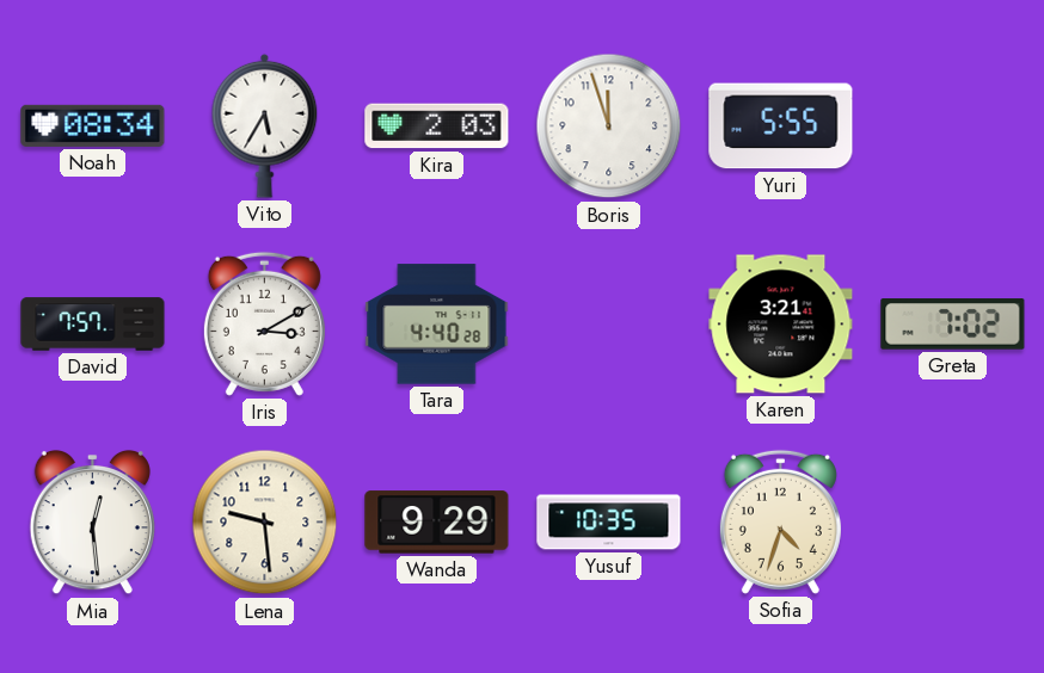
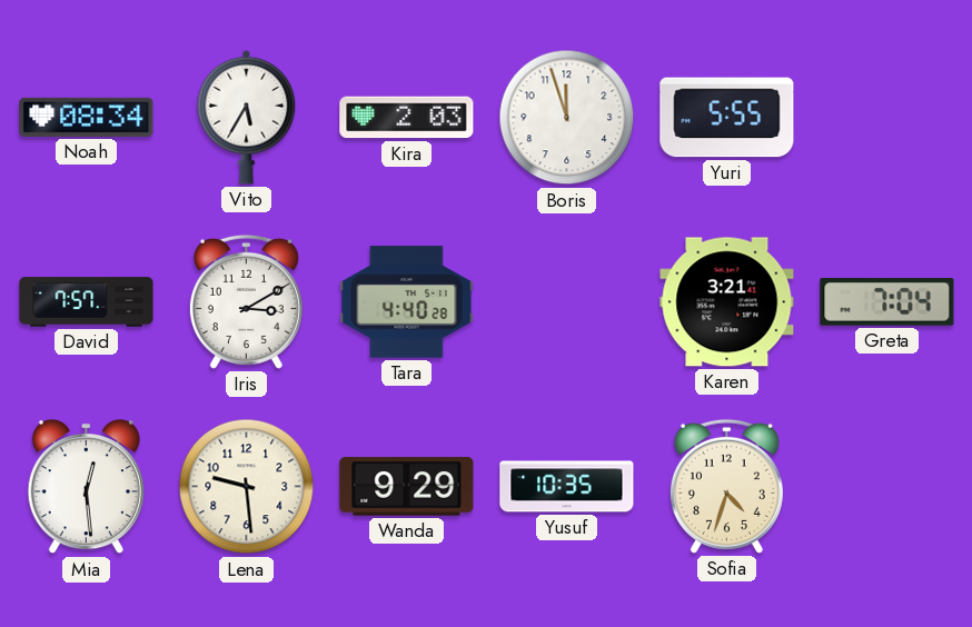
Greta: 7:02 -> 7:04
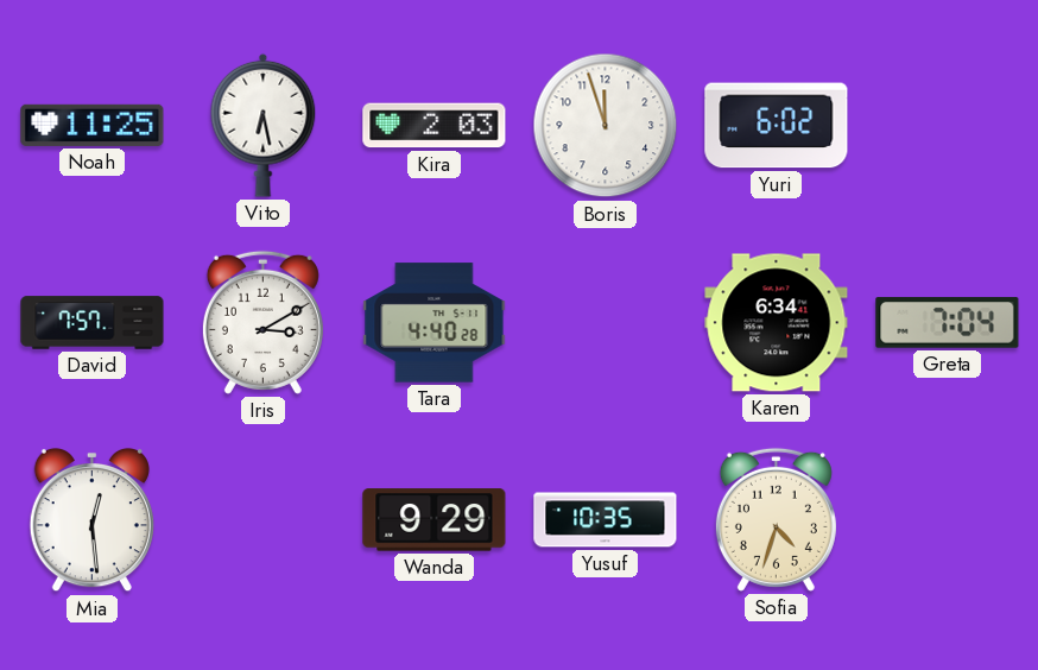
Noah: 08:34 -> 11:25
Vito: 5:35 -> 6:28
Yuri: 5:55 -> 6:02
Karen: 3:21 -> 6:34
Lena: 9:29 -> none
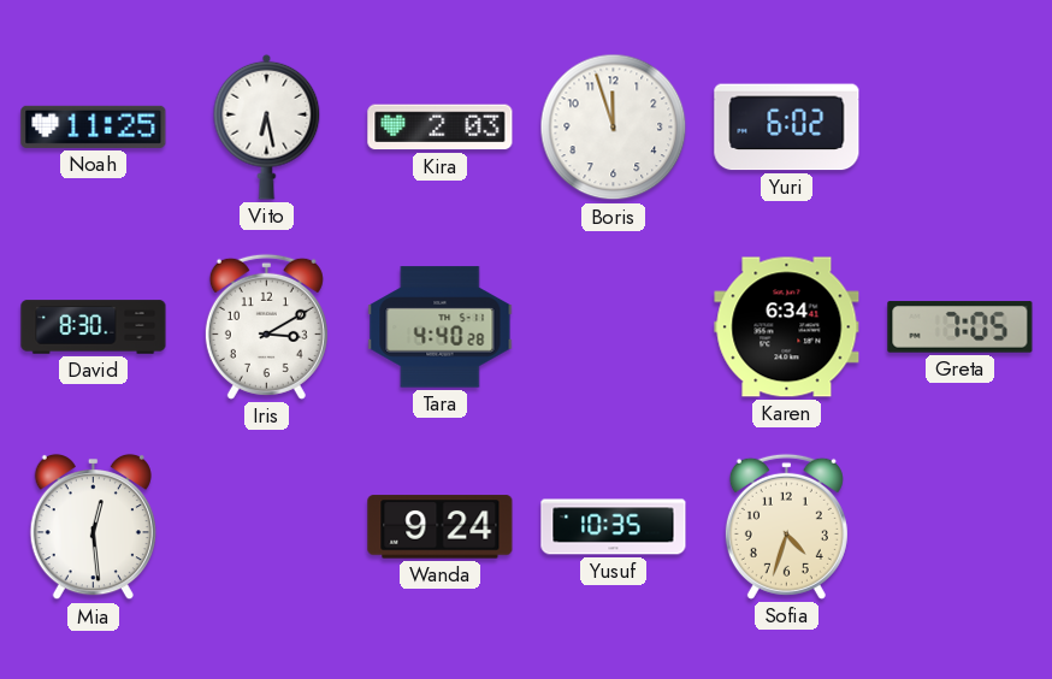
David: 7:57 -> 8:30
Greta: 7:04 -> 7:05
Wanda: 9:29 -> 9:24
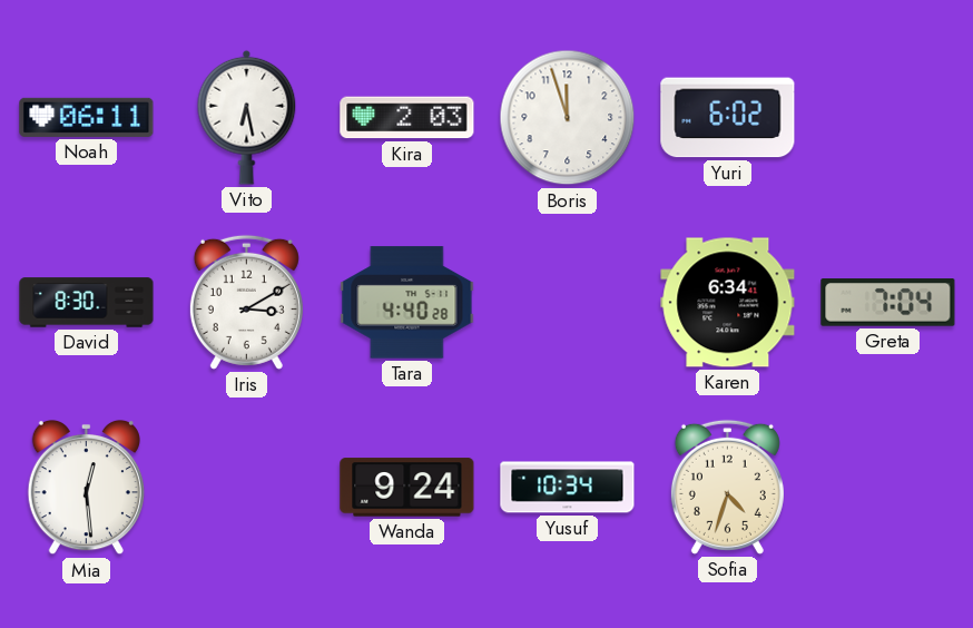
Noah: 11:25 -> 06:11
Greta: 7:05 -> 7:04
Yusuf: 10:35 -> 10:34
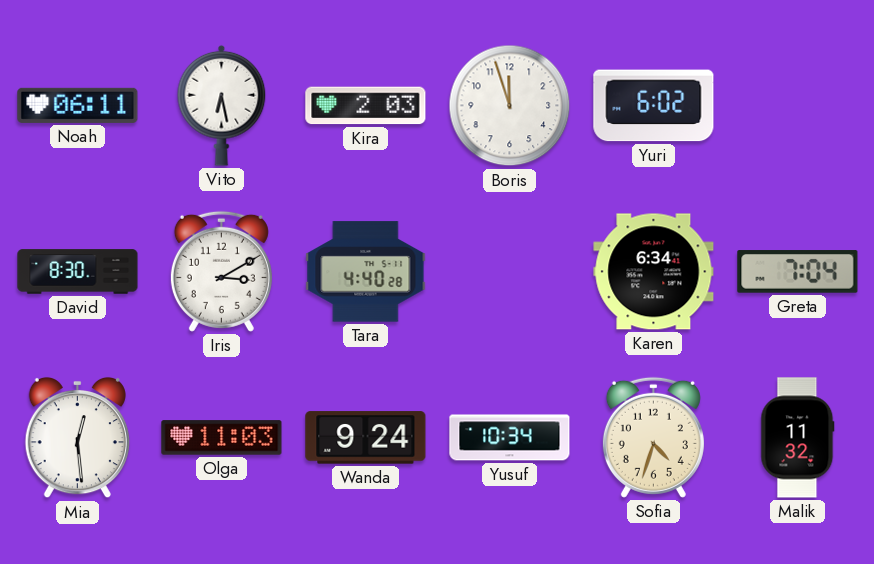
Olga: none -> 11:03
Malik: none -> 11:32
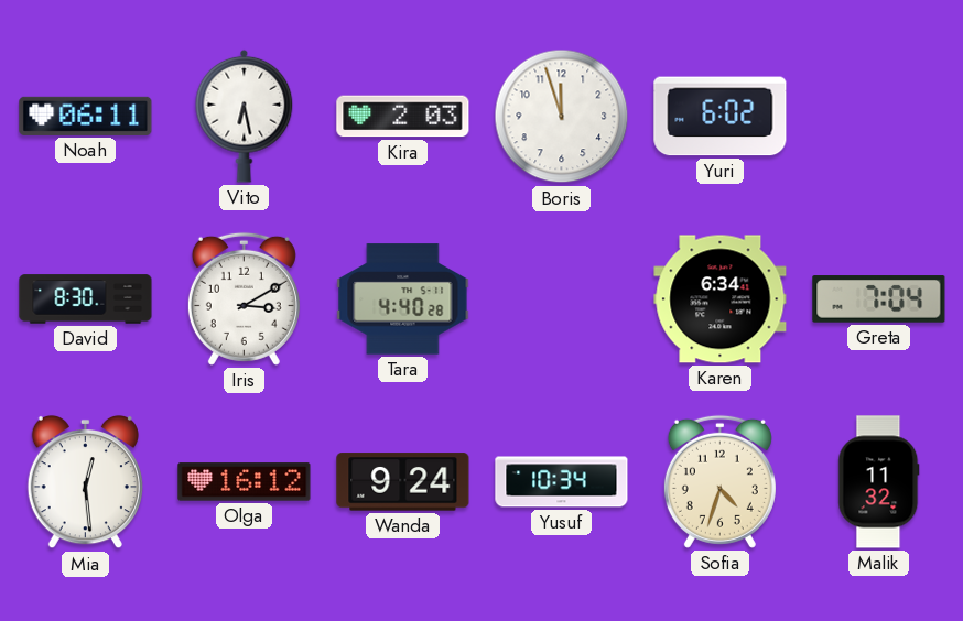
Olga: 11:03 -> 16:12
